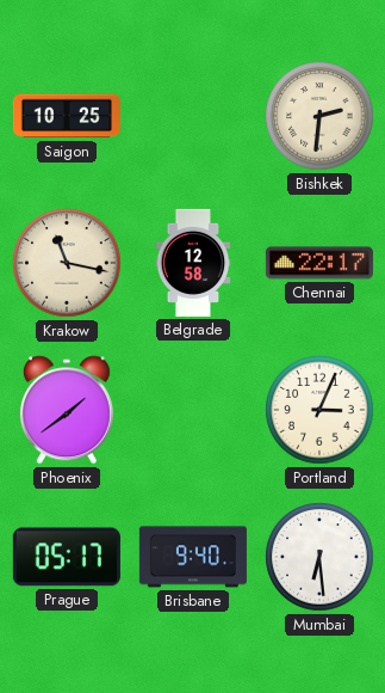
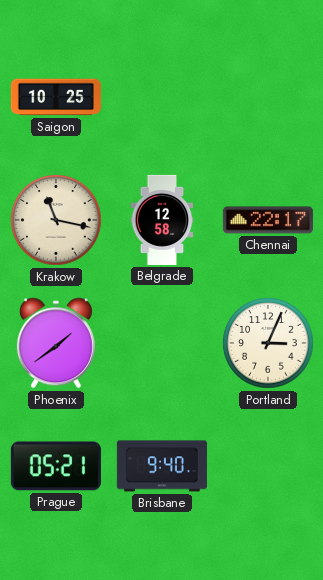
Bishkek: 2:31 -> none
Prague: 05:17 -> 05:21
Mumbai: 6:29 -> none
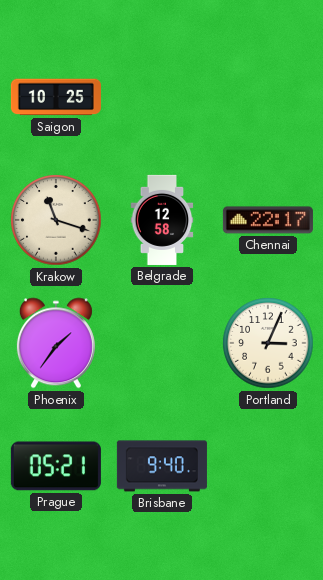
Krakow: 11:17 -> 11:18
Phoenix: 1:39 -> 1:36
